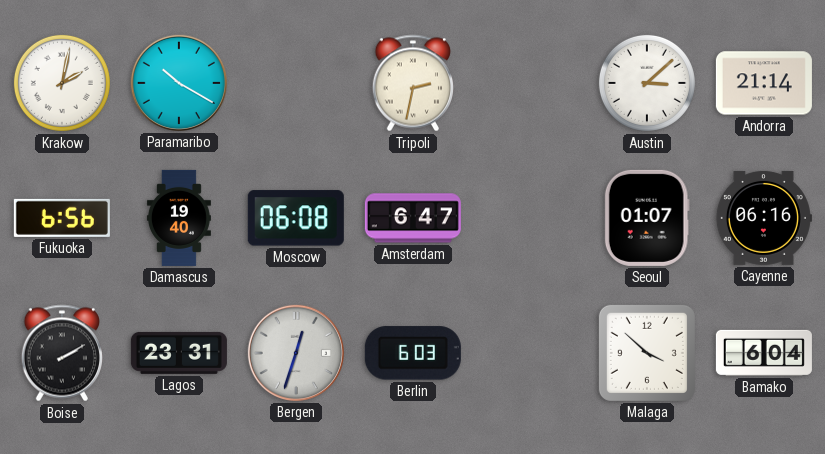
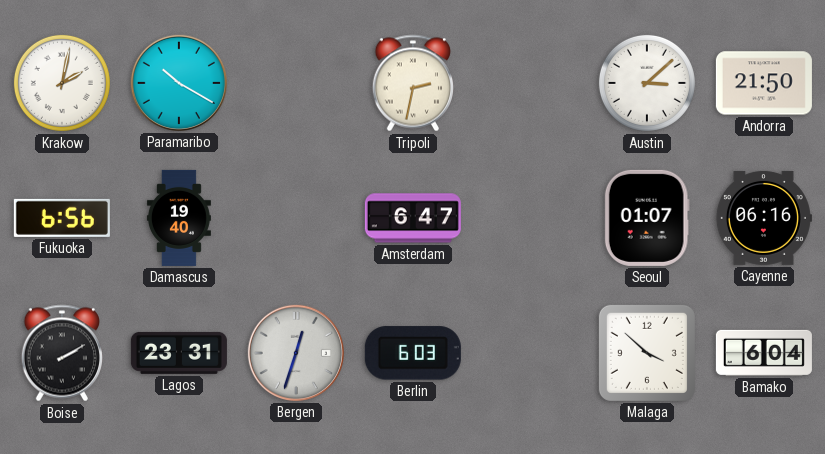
Andorra: 21:14 -> 21:50
Moscow: 06:08 -> none
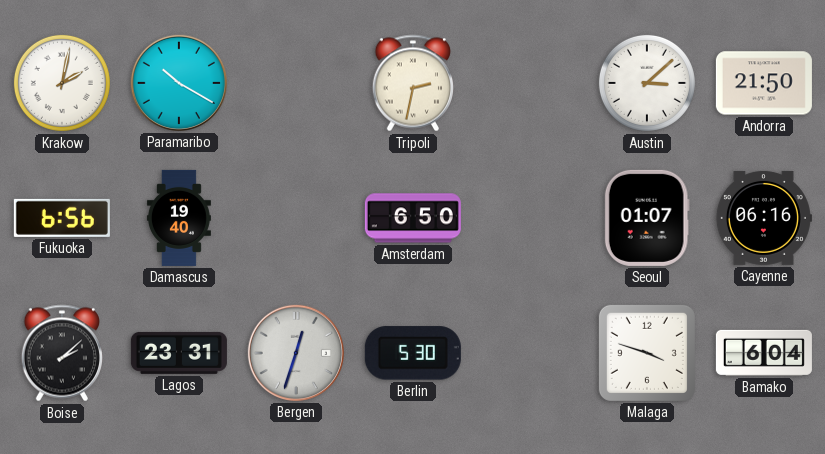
Amsterdam: 6:47 -> 6:50
Boise: 2:10 -> 2:08
Berlin: 6:03 -> 5:30
Malaga: 3:52 -> 3:48
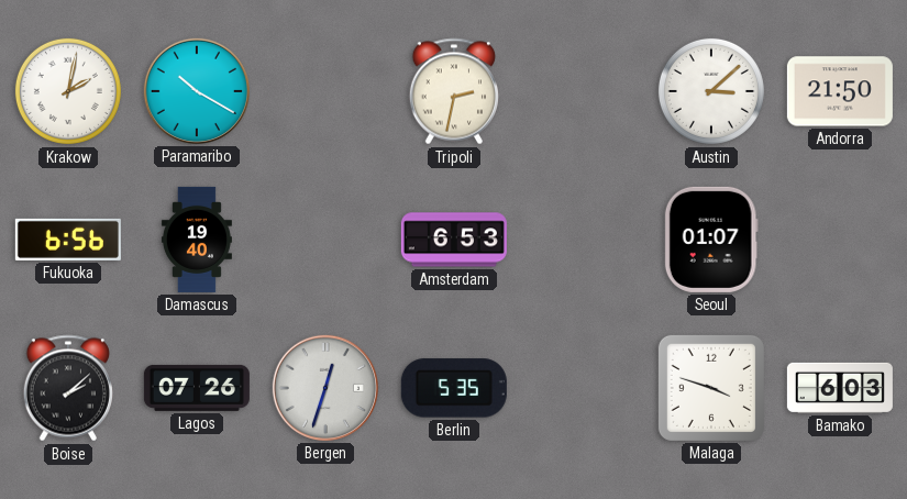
Amsterdam: 6:50 -> 6:53
Cayenne: 06:16 -> none
Lagos: 23:31 -> 07:26
Berlin: 5:30 -> 5:35
Bamako: 6:04 -> 6:03
